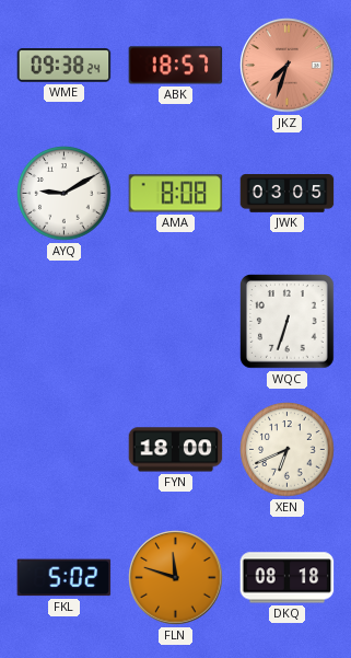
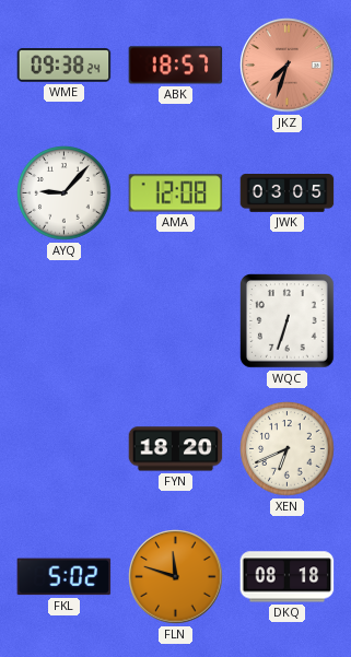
AYQ: 9:10 -> 9:07
AMA: 8:08 -> 12:08
FYN: 18:00 -> 18:20
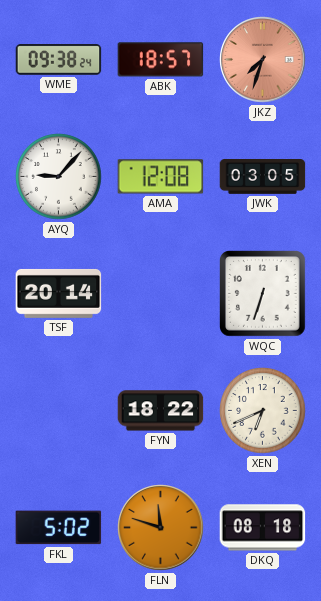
TSF: none -> 20:14
FYN: 18:20 -> 18:22
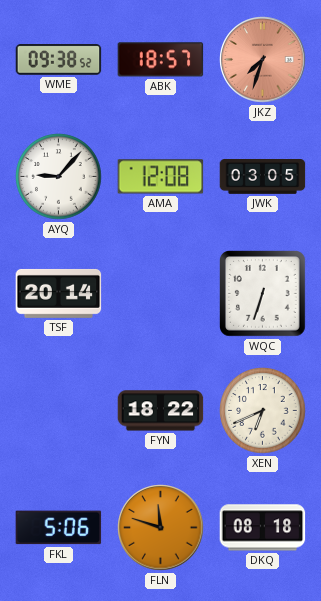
WME: 09:38:24 -> 09:38:52
FKL: 5:02 -> 5:06
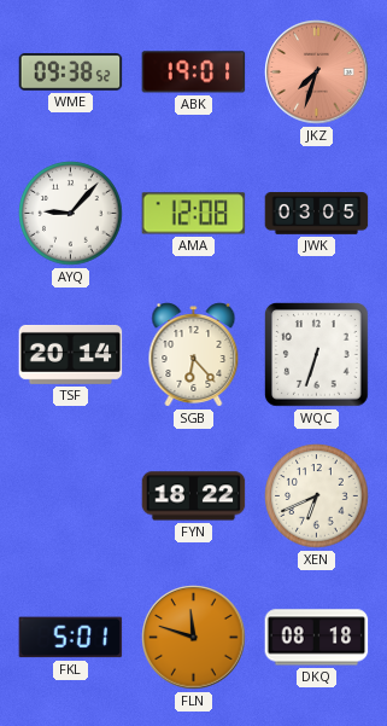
ABK: 18:57 -> 19:01
SGB: none -> 6:23
FKL: 5:06 -> 5:01
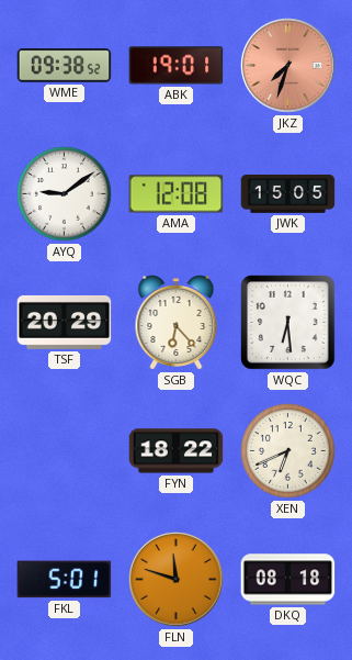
AYQ: 9:07 -> 9:09
JWK: 03:05 -> 15:05
TSF: 20:14 -> 20:29
WQC: 6:33 -> 6:29
